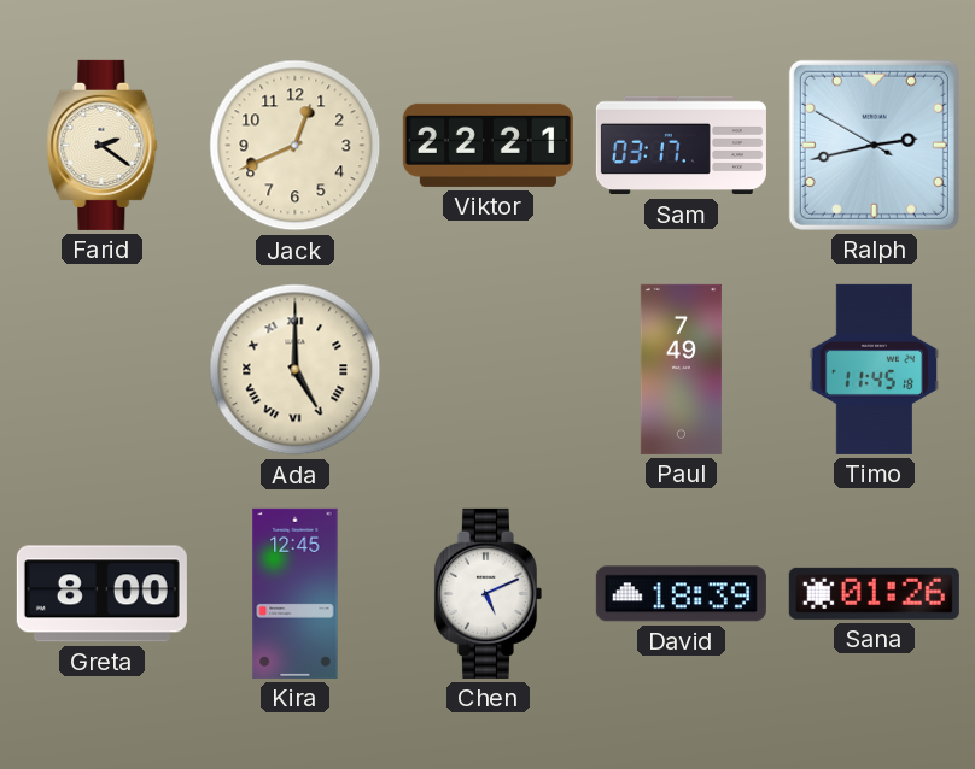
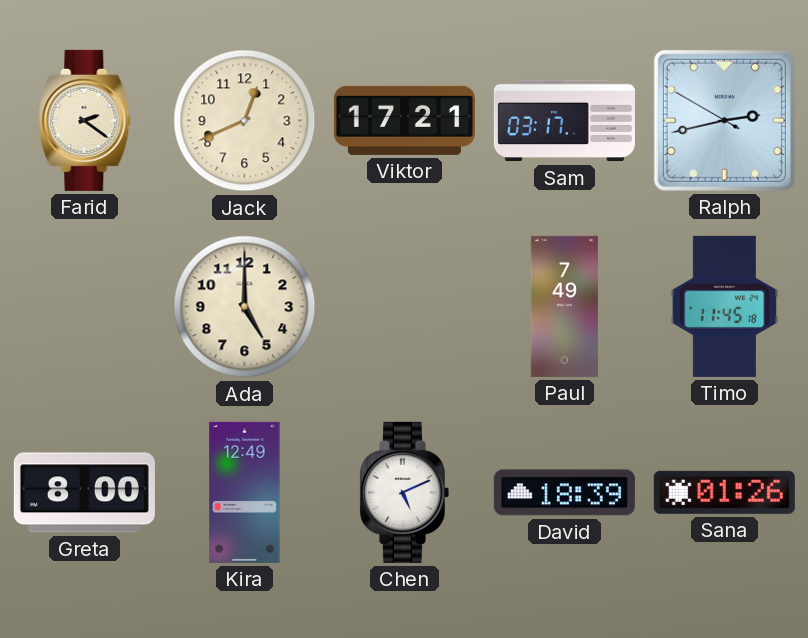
Viktor: 22:21 -> 17:21
Ada numerals: Roman -> Arabic
Kira: 12:45 -> 12:49
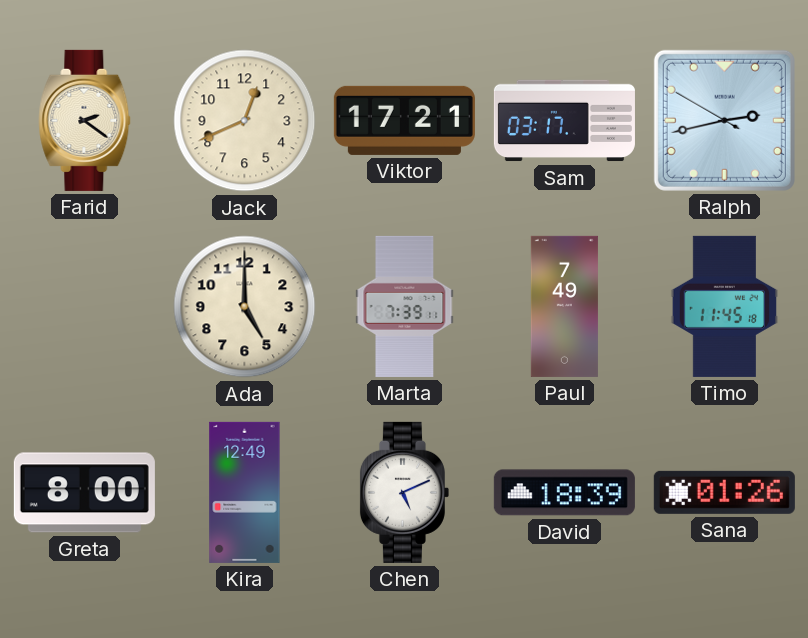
Marta: none -> 7:39
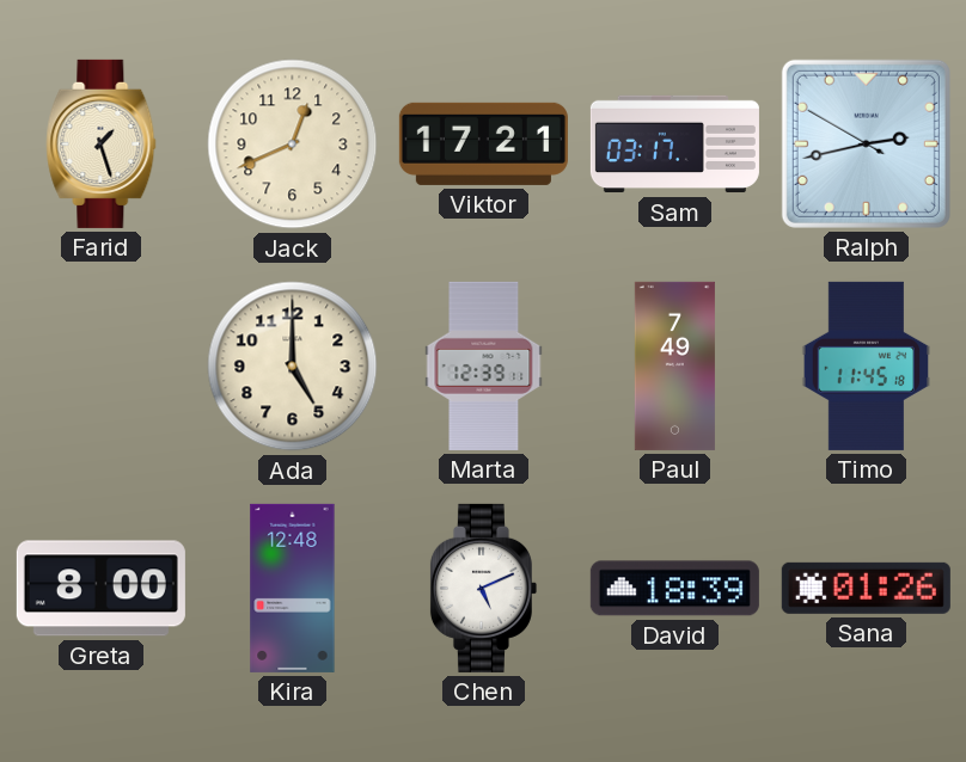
Farid: 2:21 -> 1:27
Marta: 7:39 -> 12:39
Kira: 12:49 -> 12:48
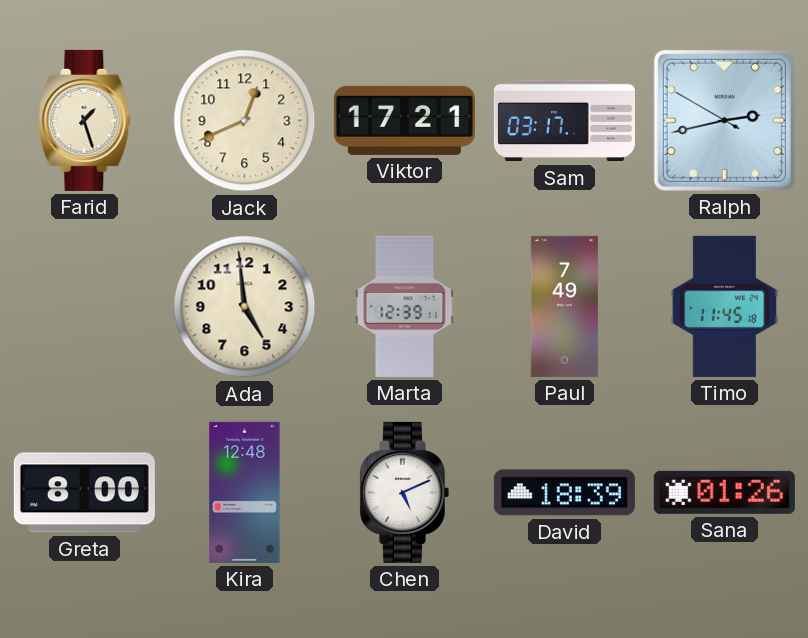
Ada: 5:00 -> 4:59
